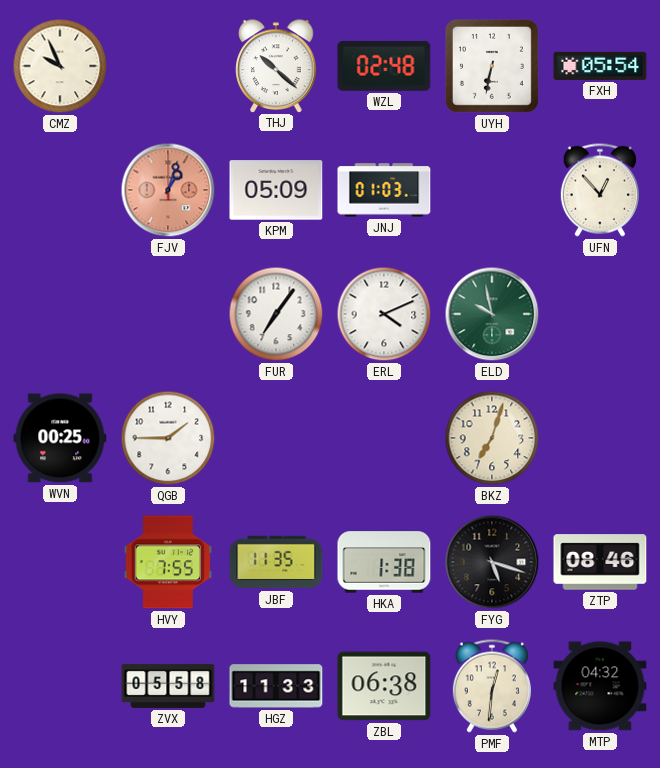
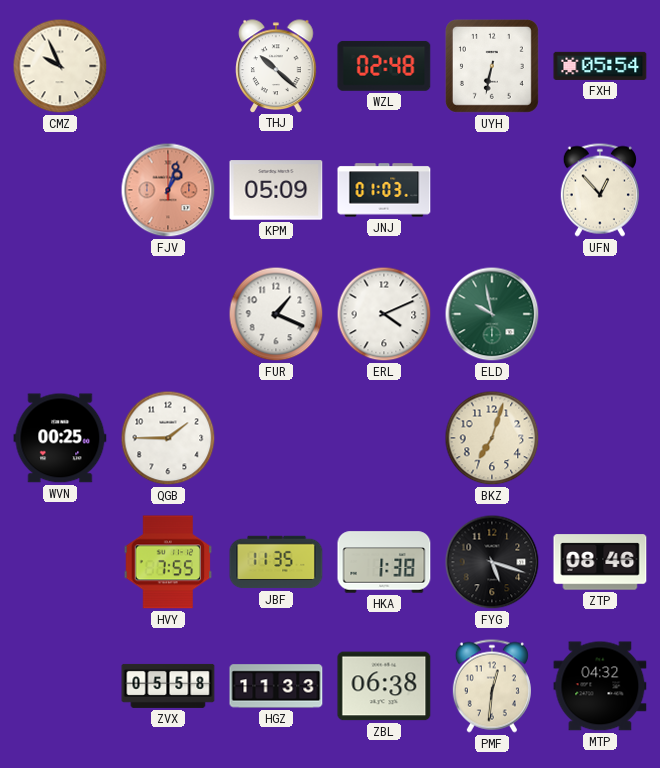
FUR: 7:06 -> 1:19
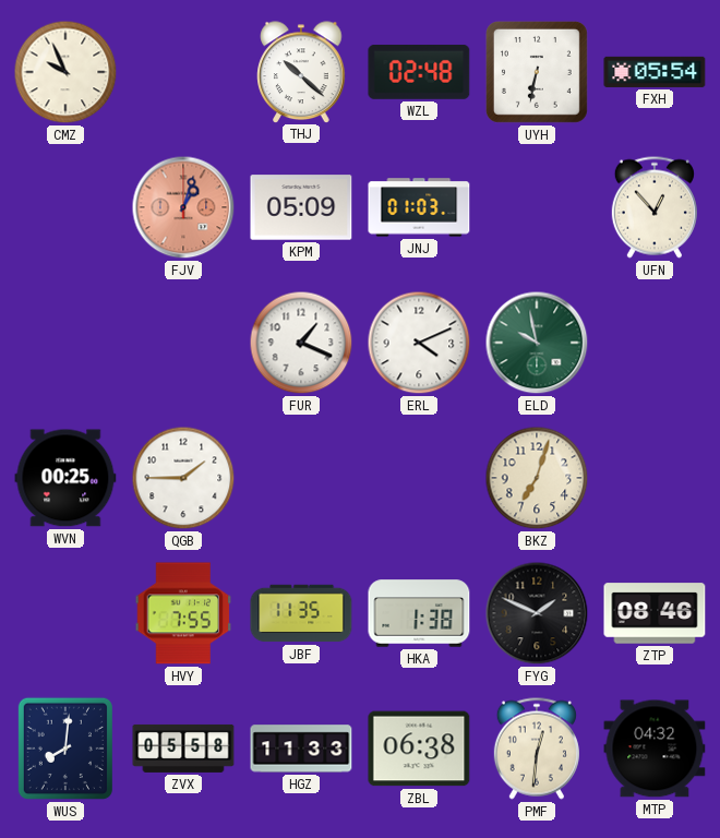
FYG: 5:18 -> 1:49
WUS: none -> 8:01
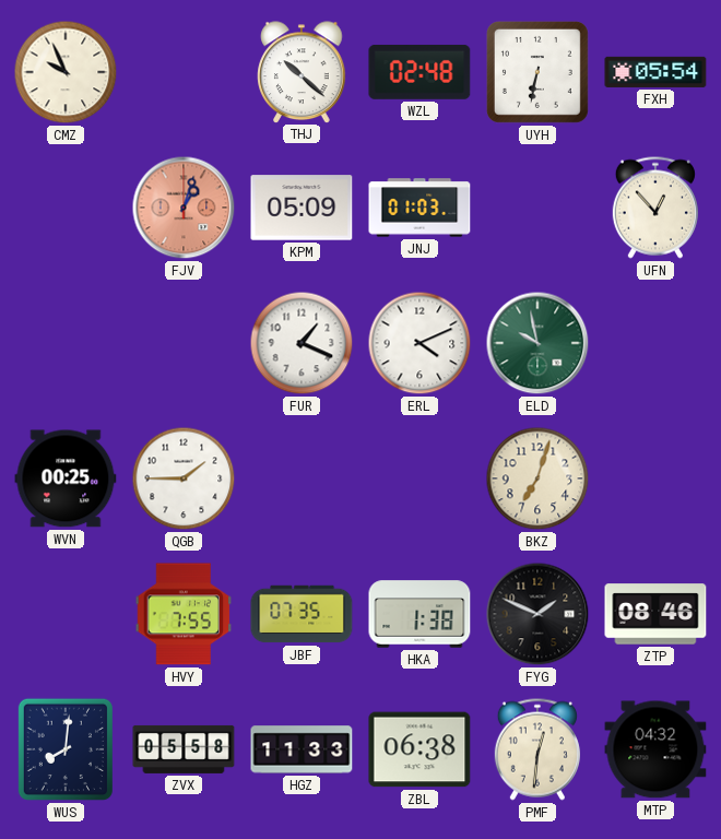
JBF: 11:35 -> 07:35
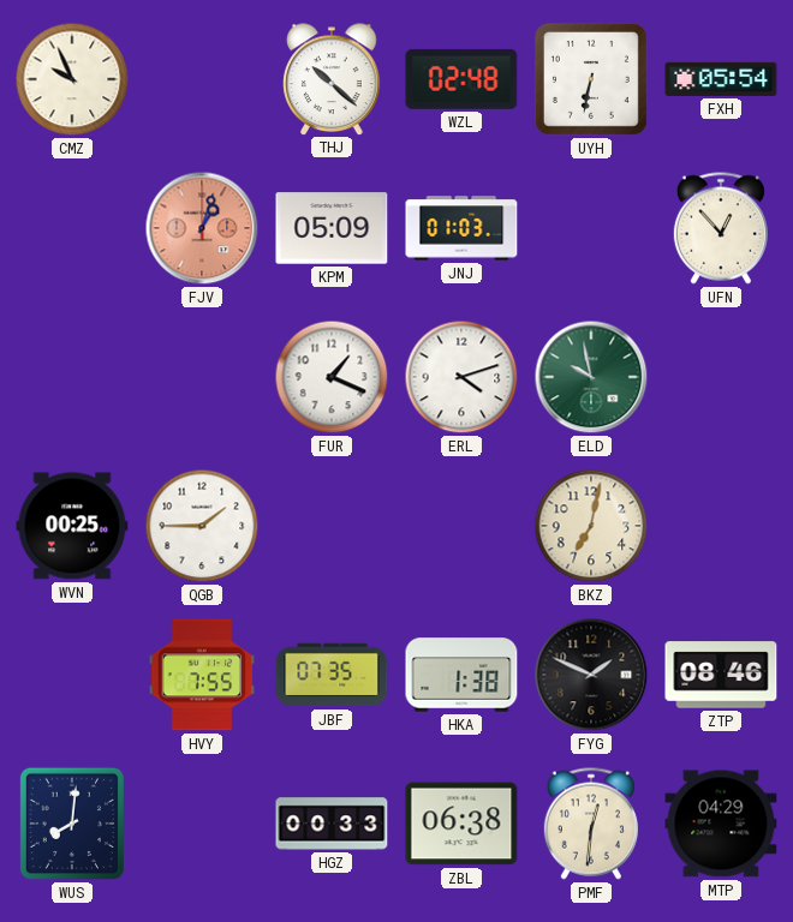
ERL: 4:11 -> 4:12
BKZ: 7:03 -> 7:02
ZVX: 05:58 -> none
HGZ: 11:33 -> 00:33
MTP: 04:32 -> 04:29
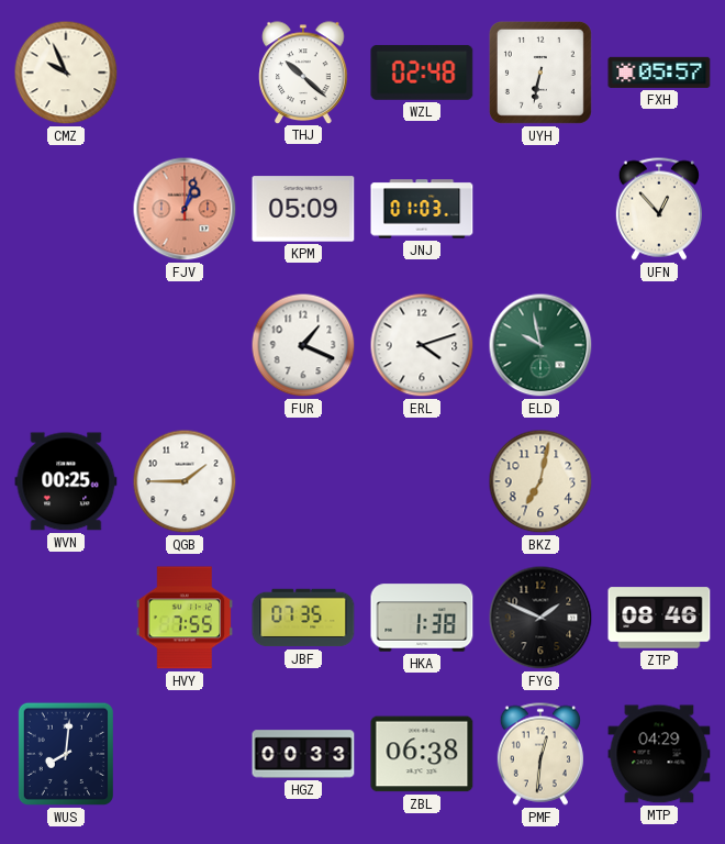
FXH: 05:54 -> 05:57
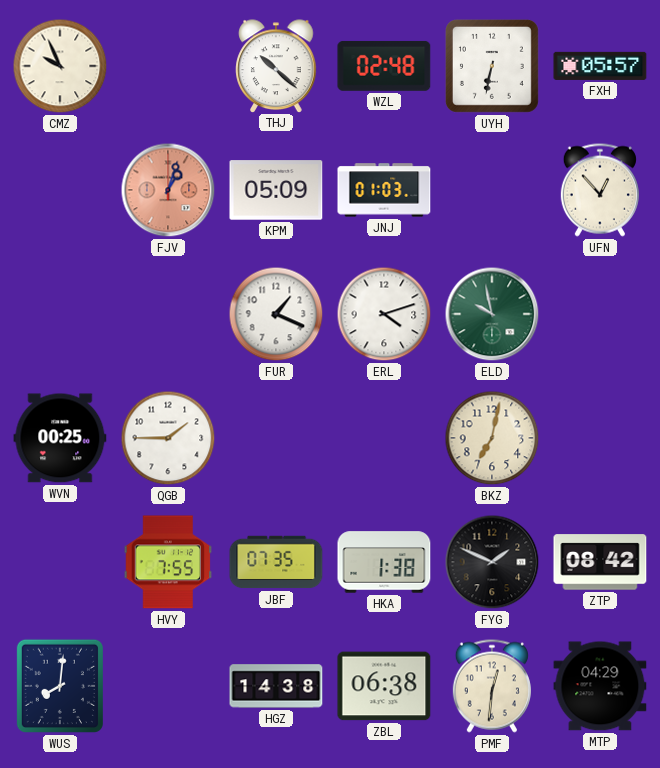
ZTP: 08:46 -> 08:42
HGZ: 00:33 -> 14:38
